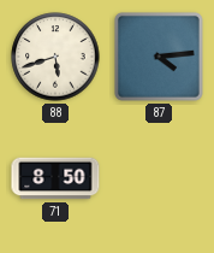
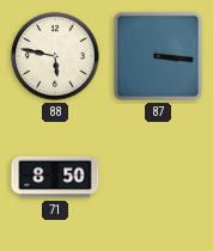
88: 5:42 -> 5:47
87: 4:14 -> 3:16
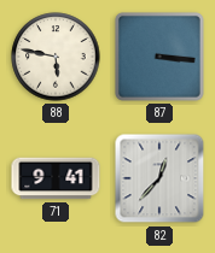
71: 8:50 -> 9:41
82: none -> 12:37
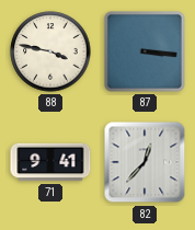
88: 5:47 -> 3:47
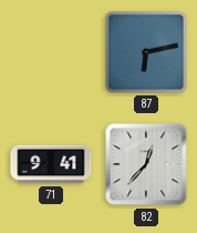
88: 3:47 -> none
87: 3:16 -> 6:13
